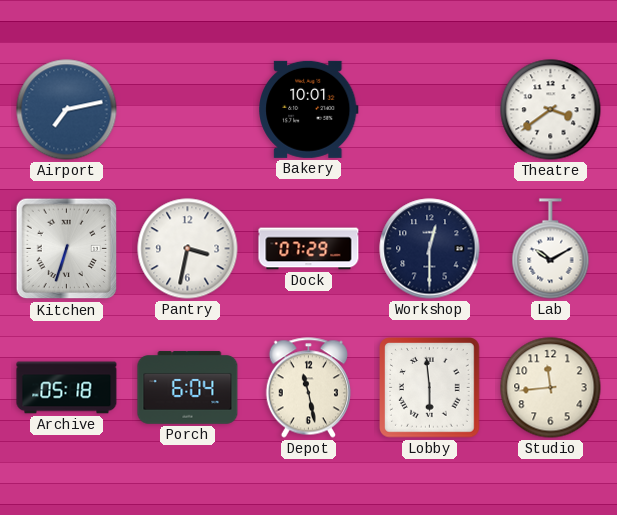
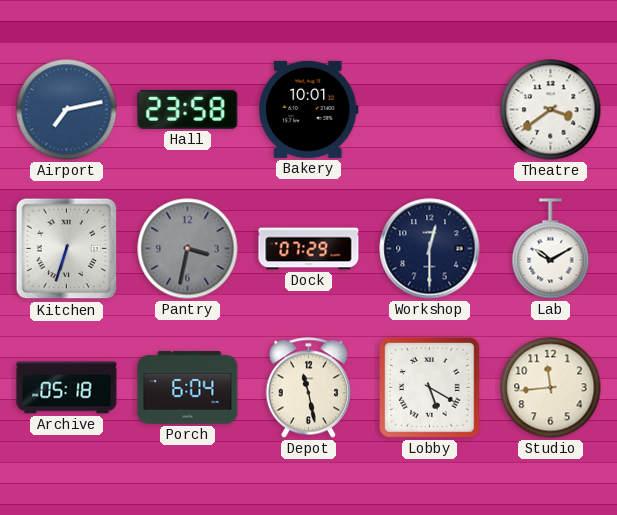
Hall: none -> 23:58
Pantry dial: white -> grey
Lobby: 5:59 -> 5:20
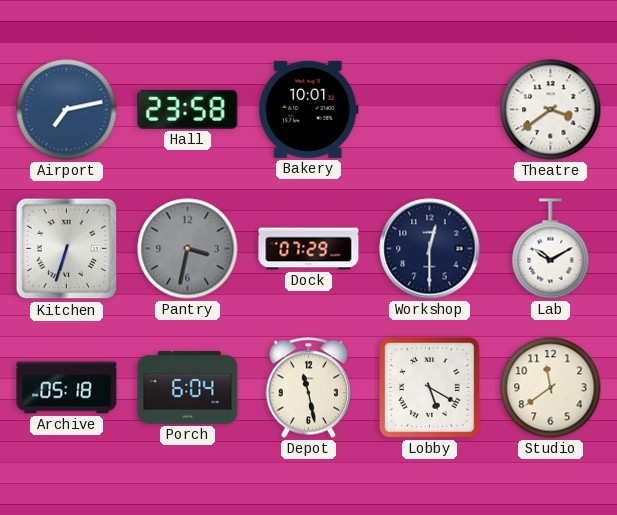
Studio: 11:44 -> 11:39
